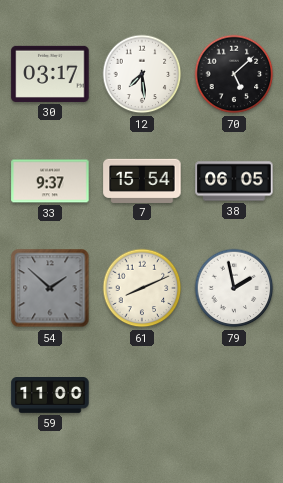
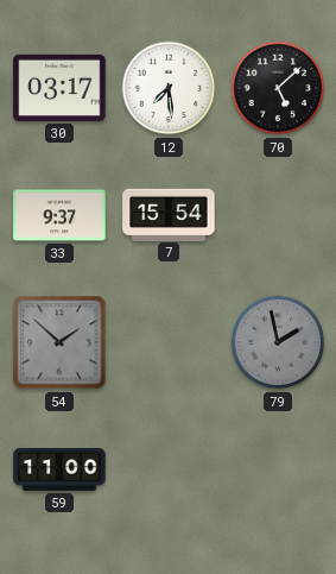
38: 06:05 -> none
61: 8:11 -> none
79 dial: white -> grey
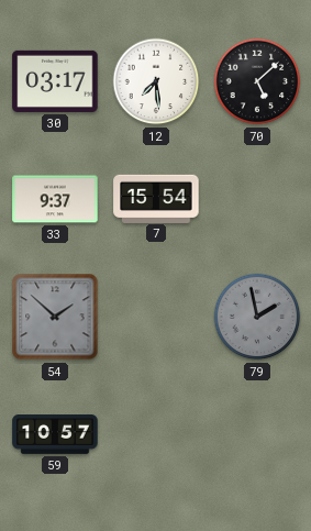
59: 11:00 -> 10:57
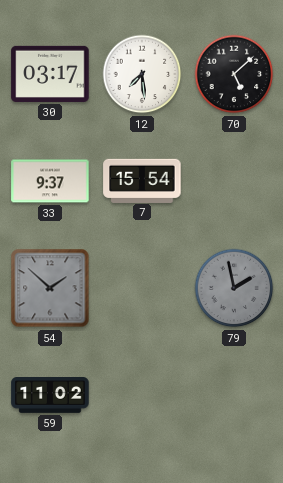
59: 10:57 -> 11:02
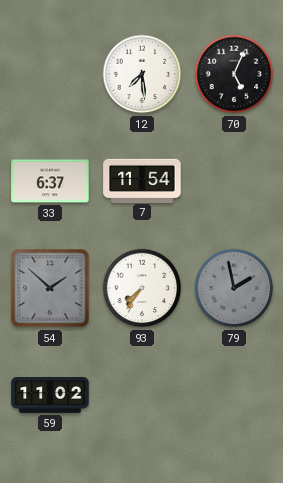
30: 03:17 -> none
70: 5:08 -> 5:04
33: 9:37 -> 6:37
7: 15:54 -> 11:54
93: none -> 7:36
